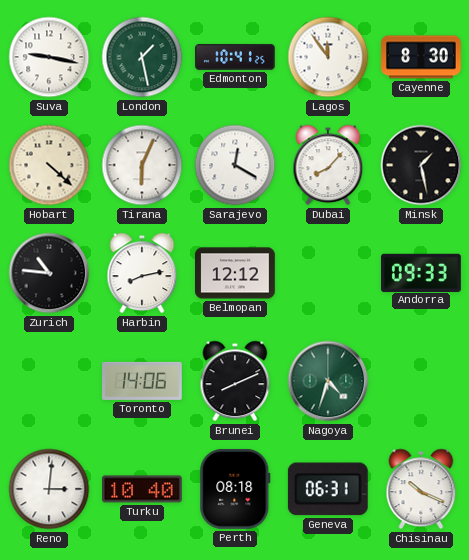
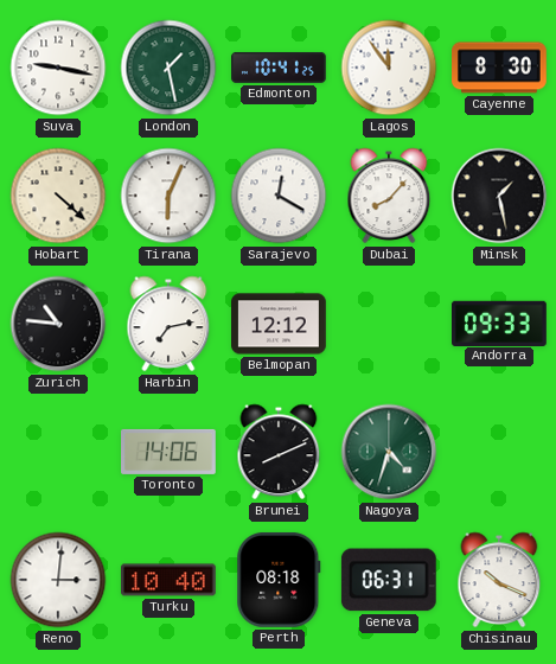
Harbin: 8:13 -> 7:13
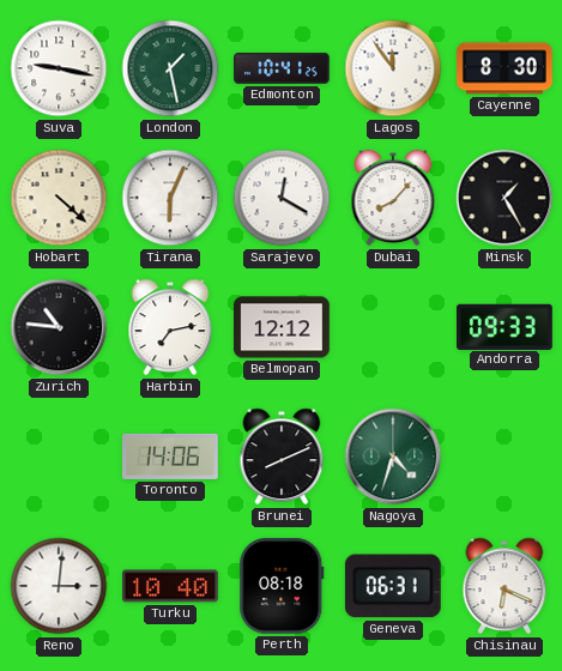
Minsk: 1:28 -> 1:25
Chisinau: 10:19 -> 6:19
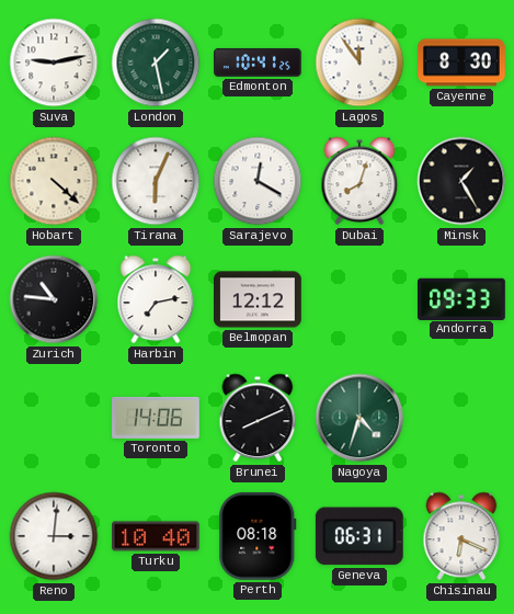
Suva: 9:17 -> 9:13
Dubai: 8:07 -> 8:03
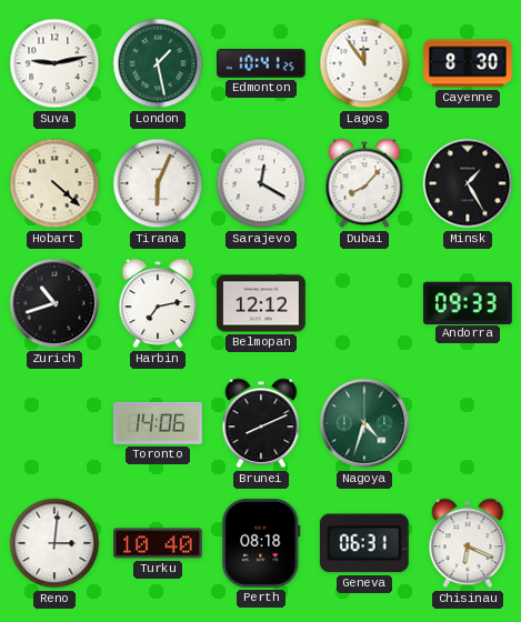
Dubai: 8:03 -> 8:07
Zurich: 10:46 -> 10:42
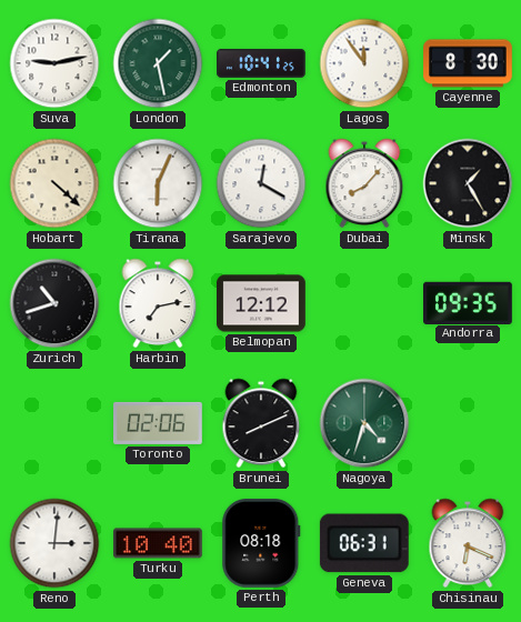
Andorra: 09:33 -> 09:35
Toronto: 14:06 -> 02:06
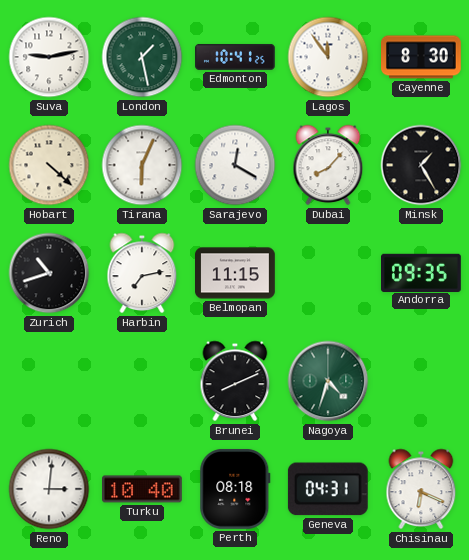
Belmopan: 12:12 -> 11:15
Toronto: 02:06 -> none
Geneva: 06:31 -> 04:31
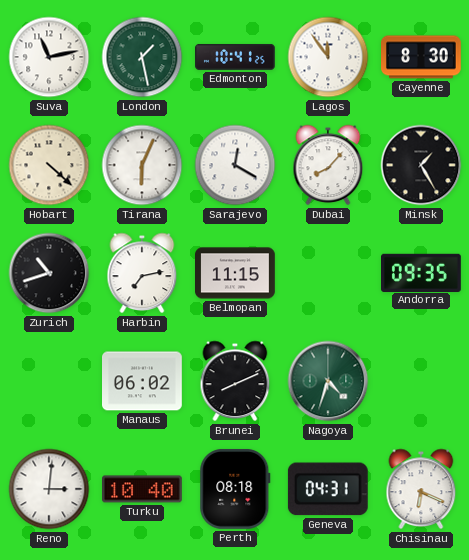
Suva: 9:13 -> 11:13
Manaus: none -> 06:02
